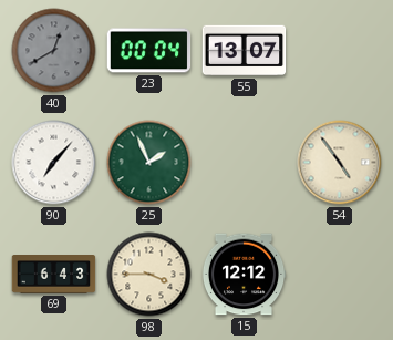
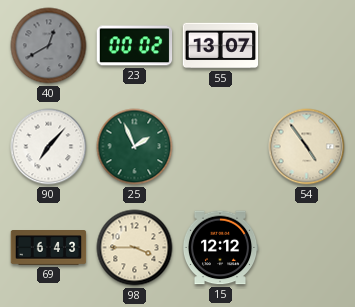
23: 00:04 -> 00:02
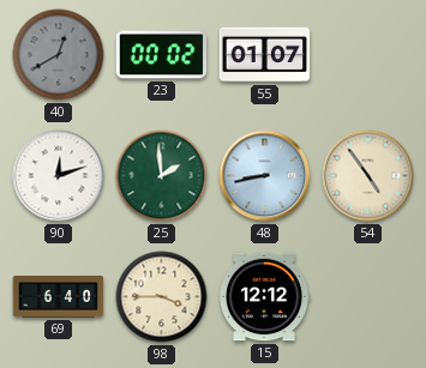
55: 13:07 -> 01:07
90: 7:07 -> 12:12
25: 1:56 -> 1:59
48: none -> 8:43
69: 6:43 -> 6:40
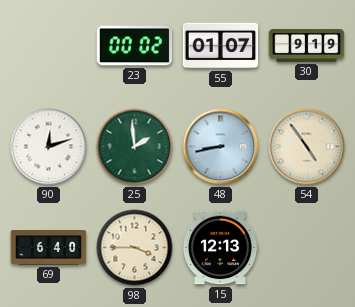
40: 12:40 -> none
30: none -> 9:19
15: 12:12 -> 12:13
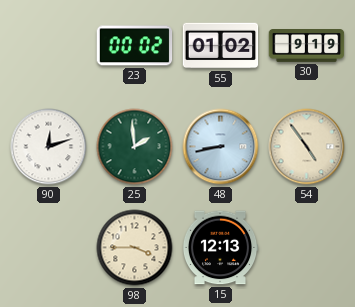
55: 01:07 -> 01:02
69: 6:40 -> none
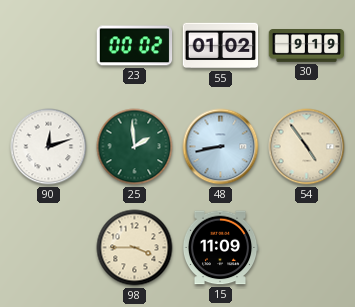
15: 12:13 -> 11:09
